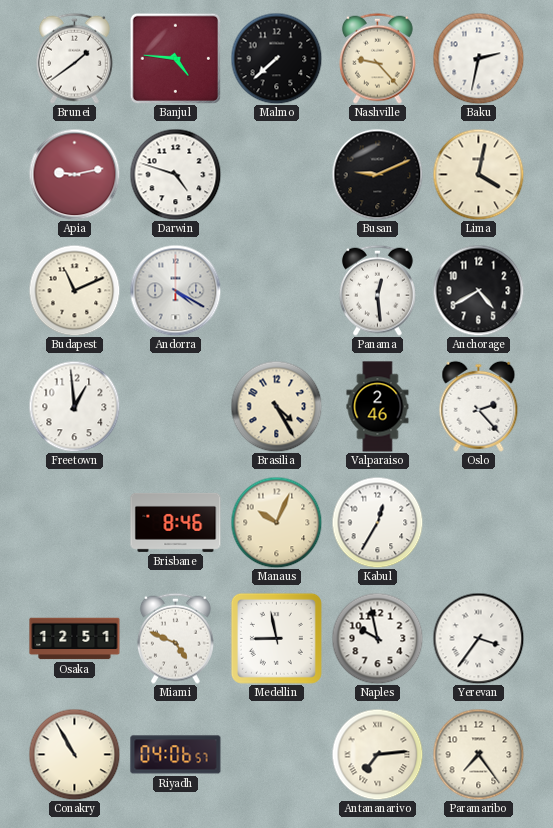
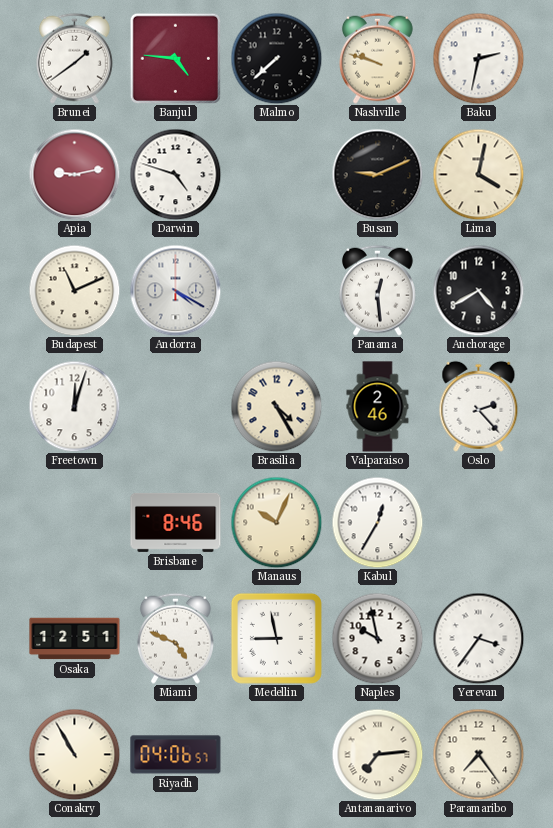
Nashville: 9:23 -> 9:48
Freetown: 12:59 -> 12:03
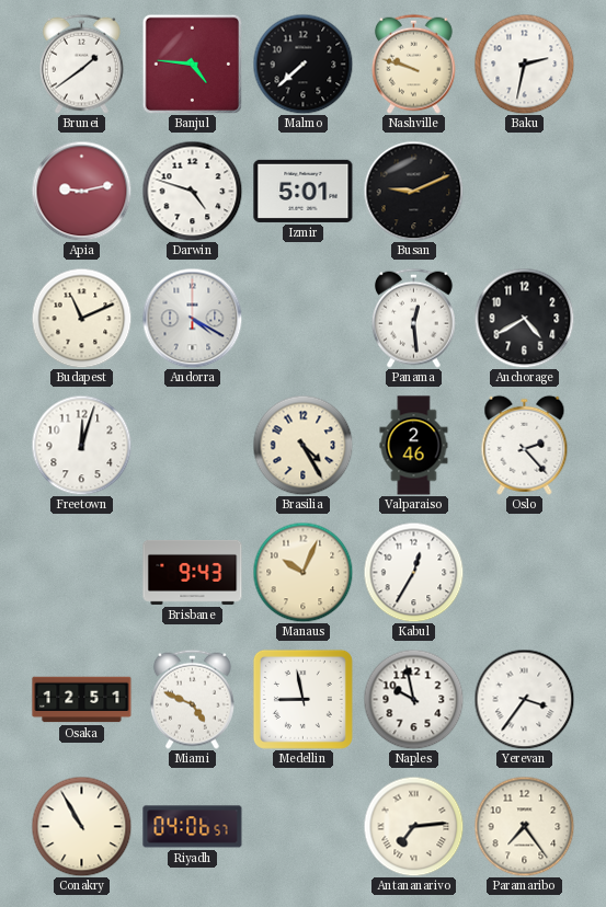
Izmir: none -> 5:01
Lima: 4:02 -> none
Brisbane: 8:46 -> 9:43
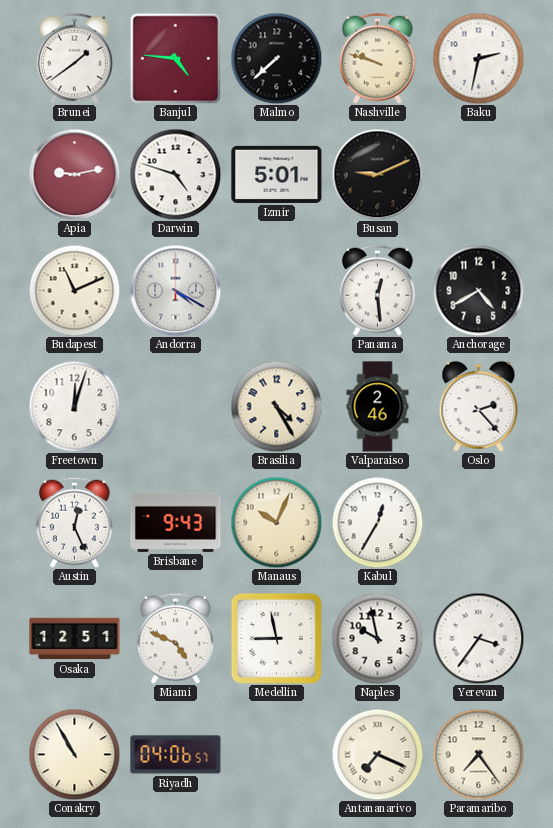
Austin: none -> 12:26
Antananarivo: 7:14 -> 7:19
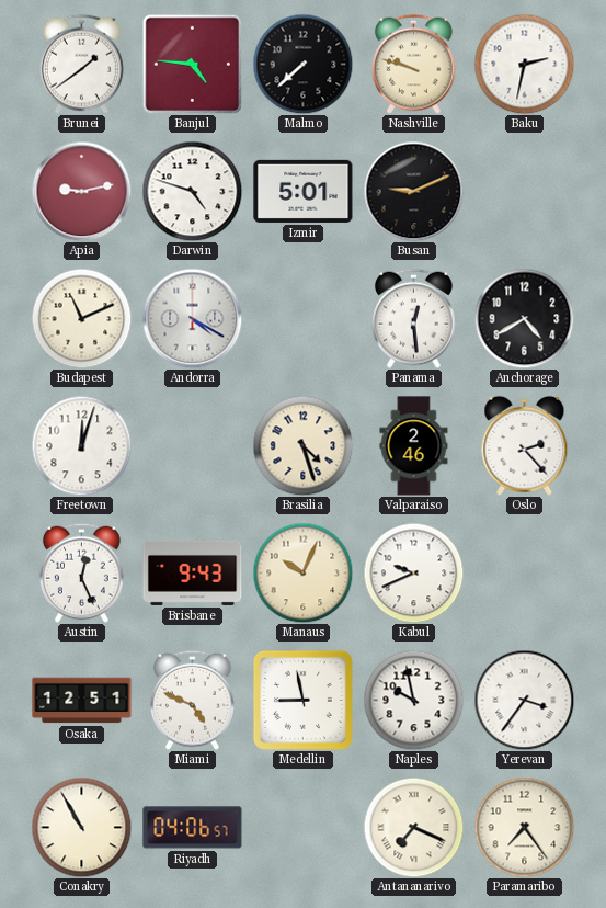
Brasilia: 4:25 -> 4:27
Kabul: 12:35 -> 9:41
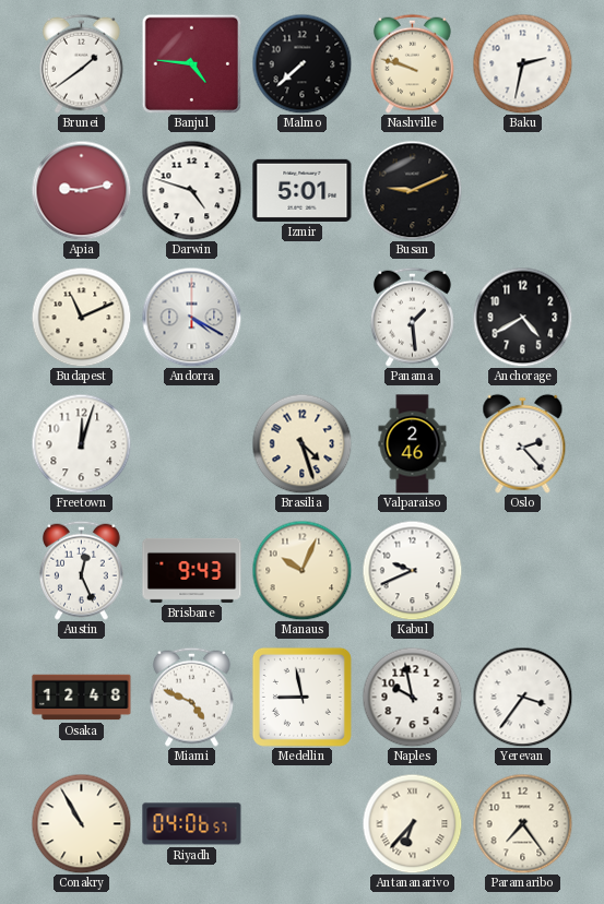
Panama: 12:29 -> 1:29
Osaka: 12:51 -> 12:48
Antananarivo: 7:19 -> 6:37
